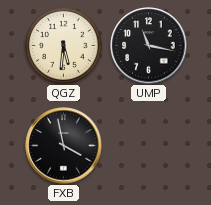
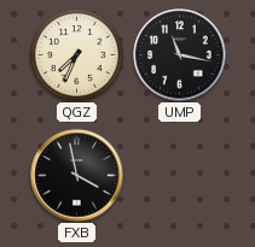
QGZ: 5:31 -> 7:34
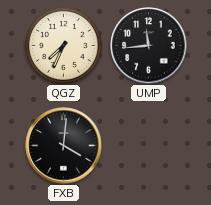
UMP: 11:17 -> 11:44
FXB: 3:58 -> 4:01
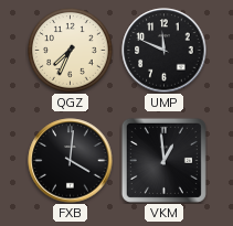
UMP: 11:44 -> 11:49
VKM: none -> 12:59
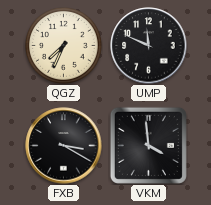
FXB: 4:01 -> 3:20
VKM: 12:59 -> 3:59
